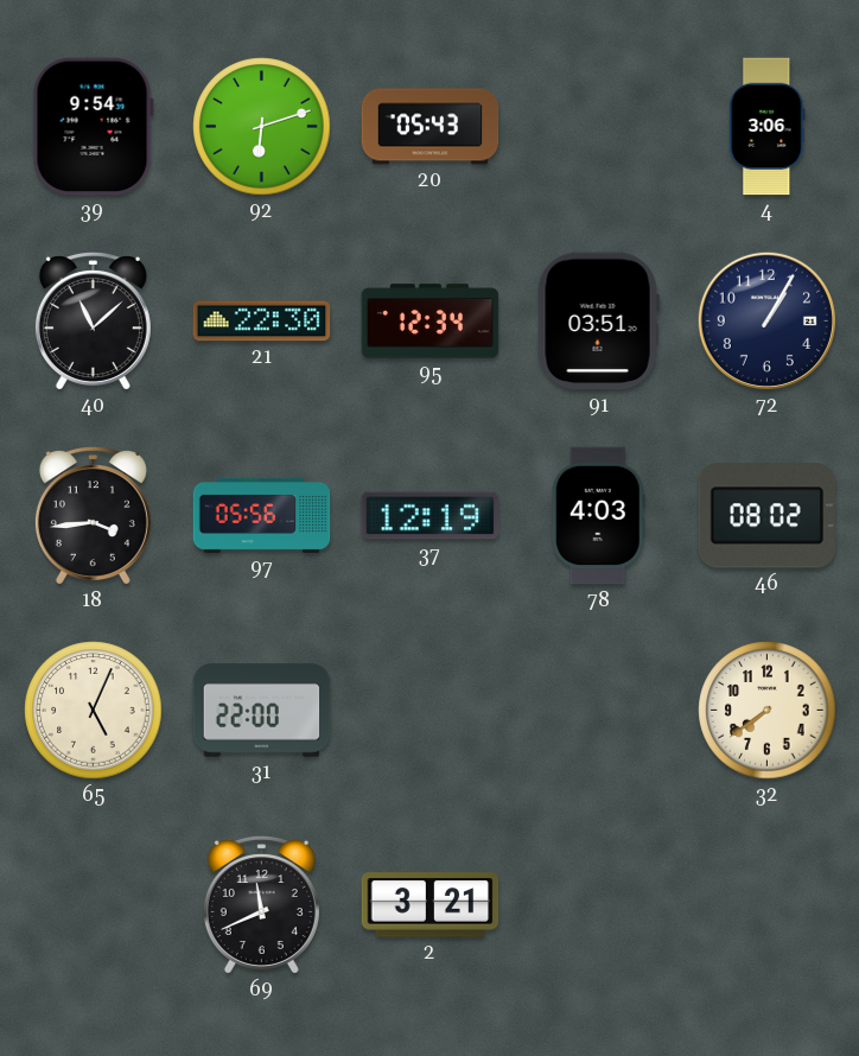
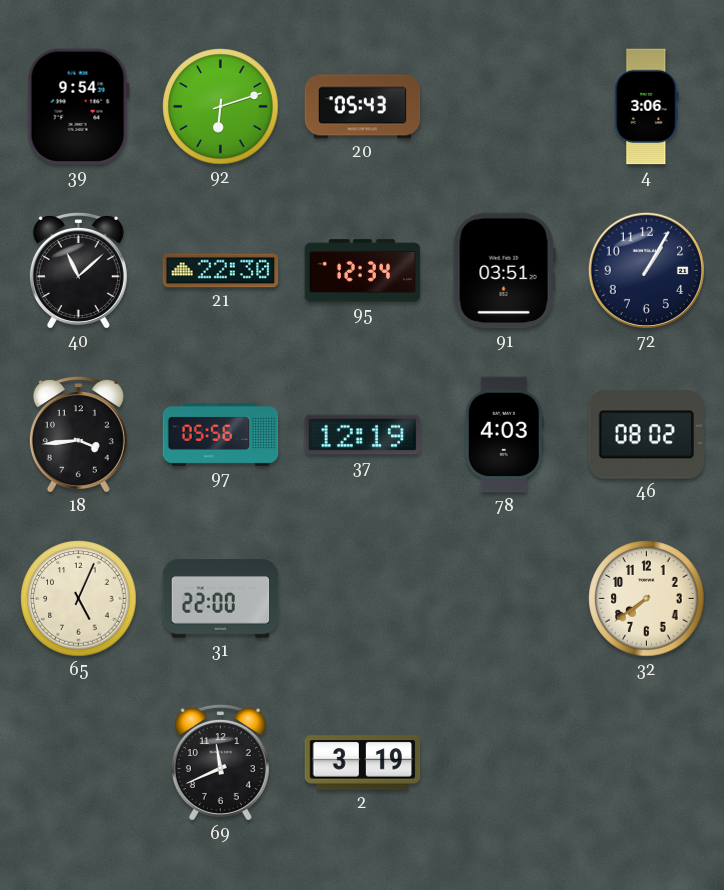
2: 3:21 -> 3:19
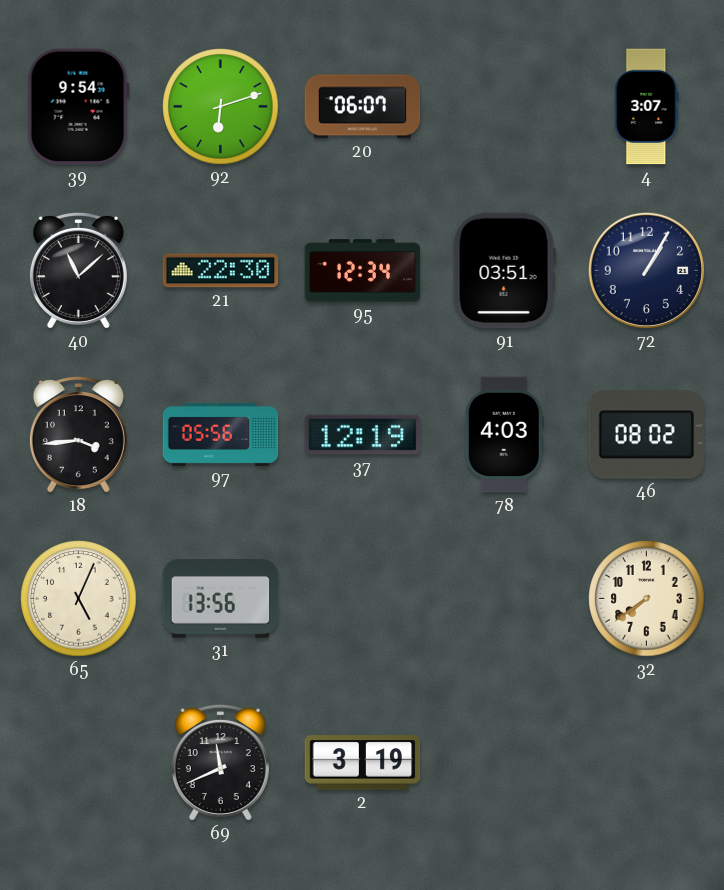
20: 05:43 -> 06:07
4: 3:06 -> 3:07
31: 22:00 -> 13:56
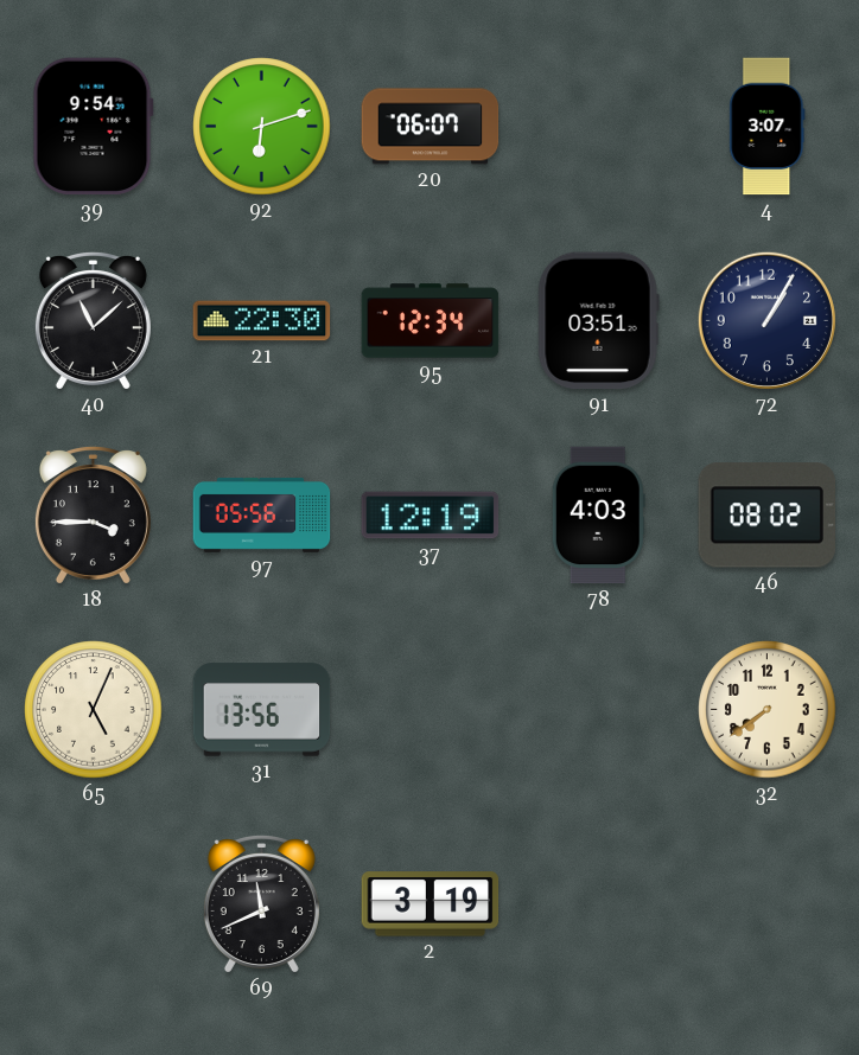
18: 3:44 -> 3:45
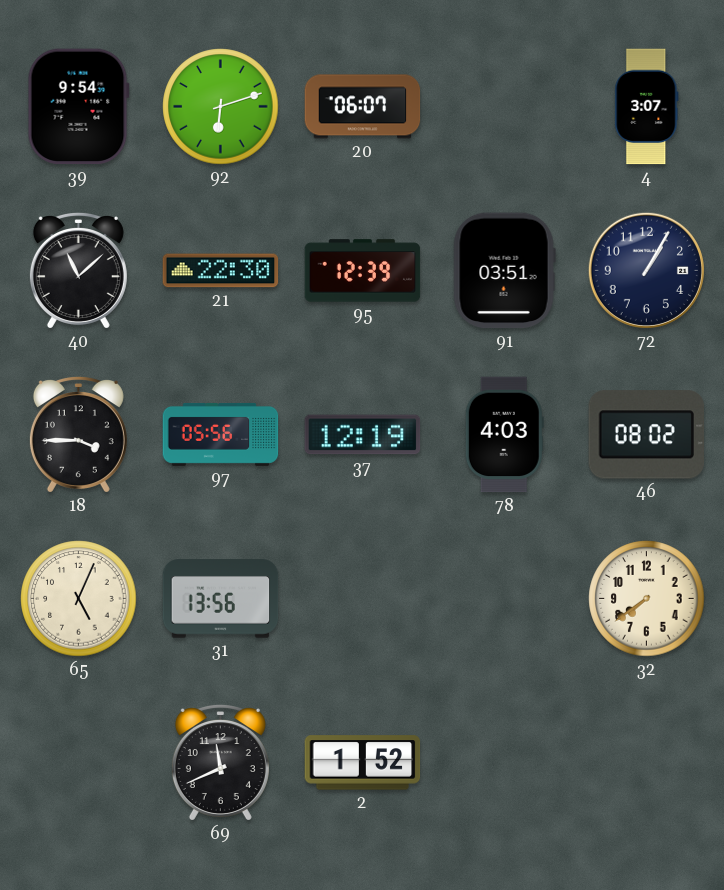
95: 12:34 -> 12:39
2: 3:19 -> 1:52
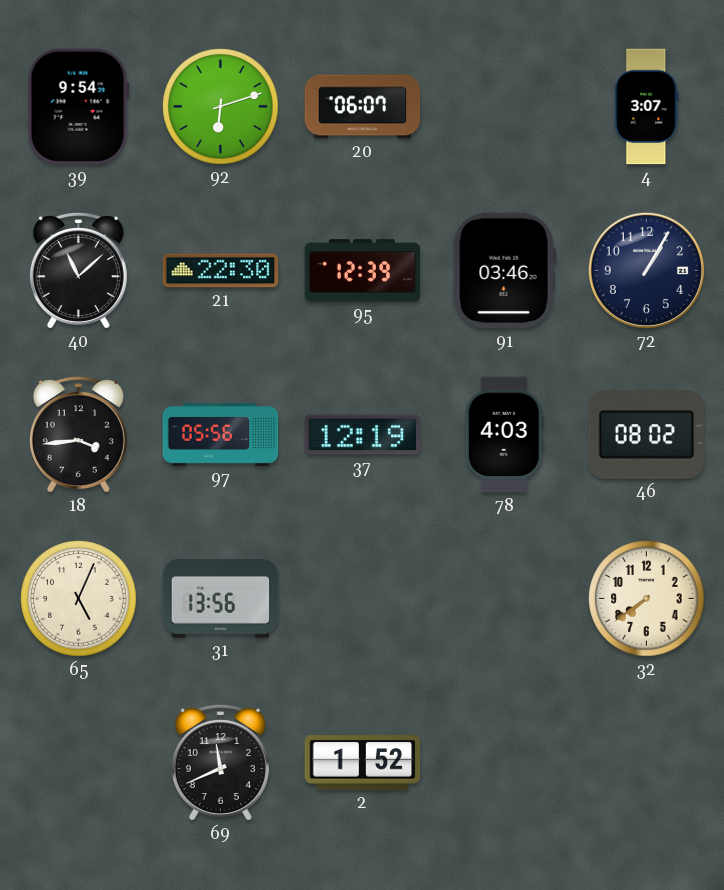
91: 03:51 -> 03:46
18: 3:45 -> 3:44
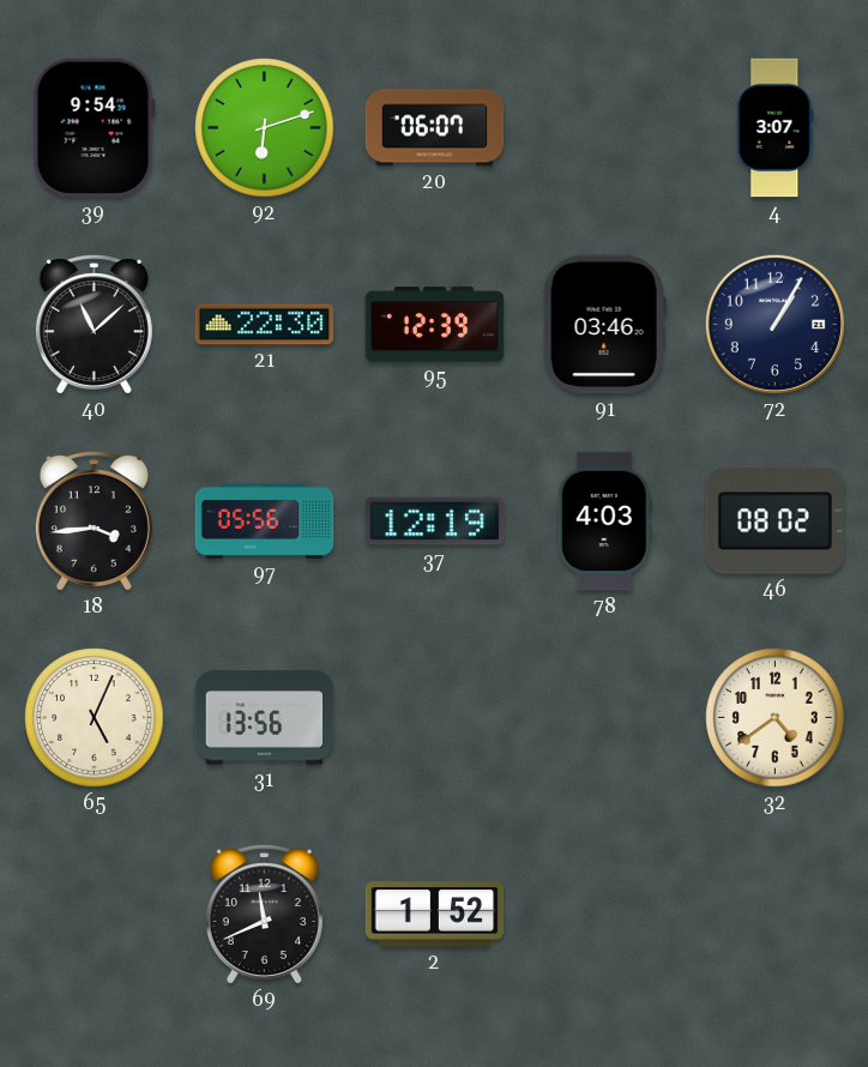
32: 7:39 -> 4:39
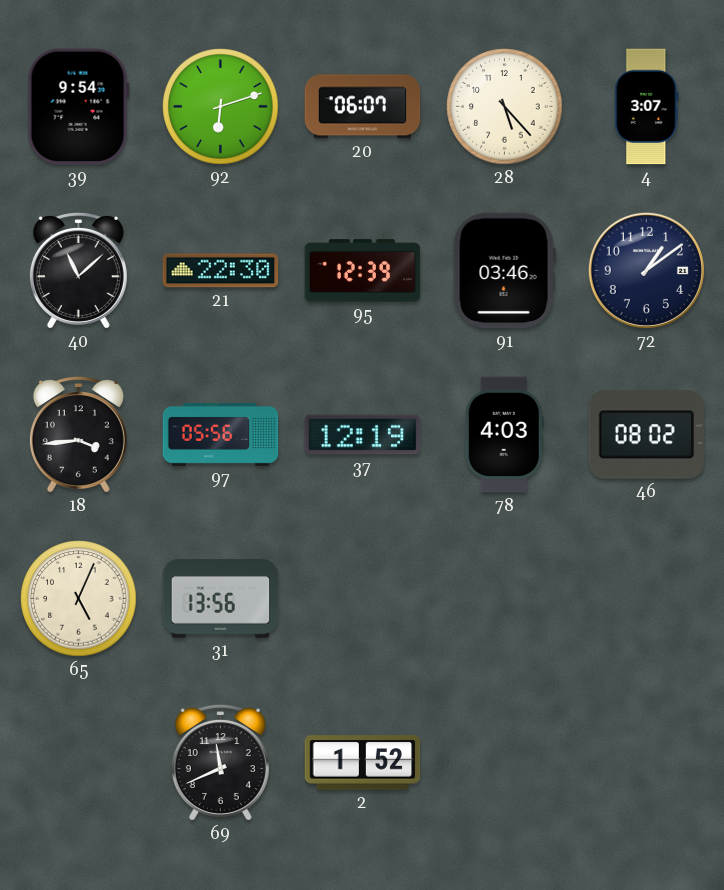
28: none -> 5:23
72: 1:05 -> 1:09
32: 4:39 -> none
